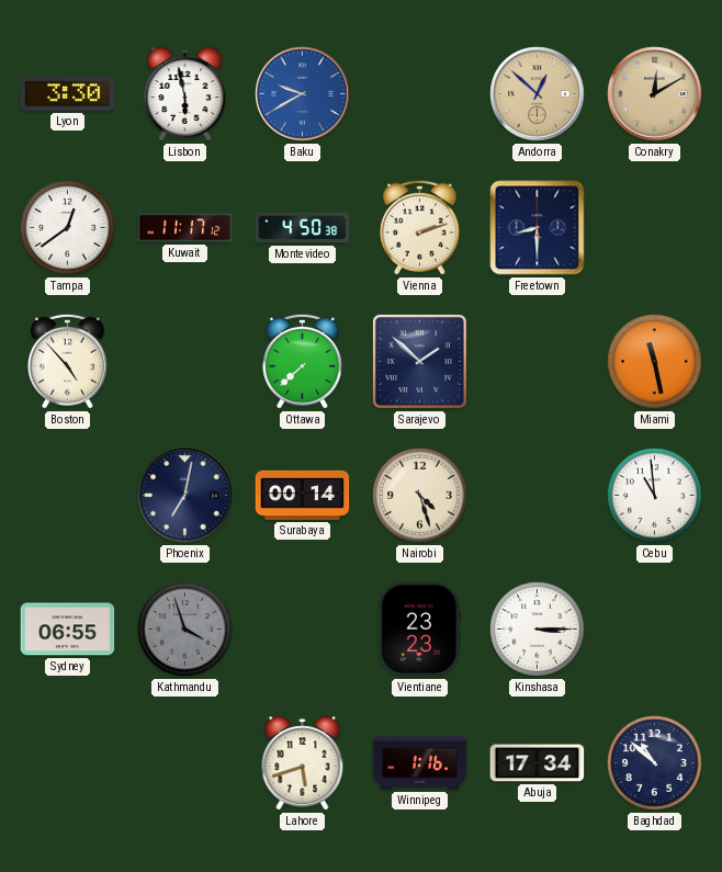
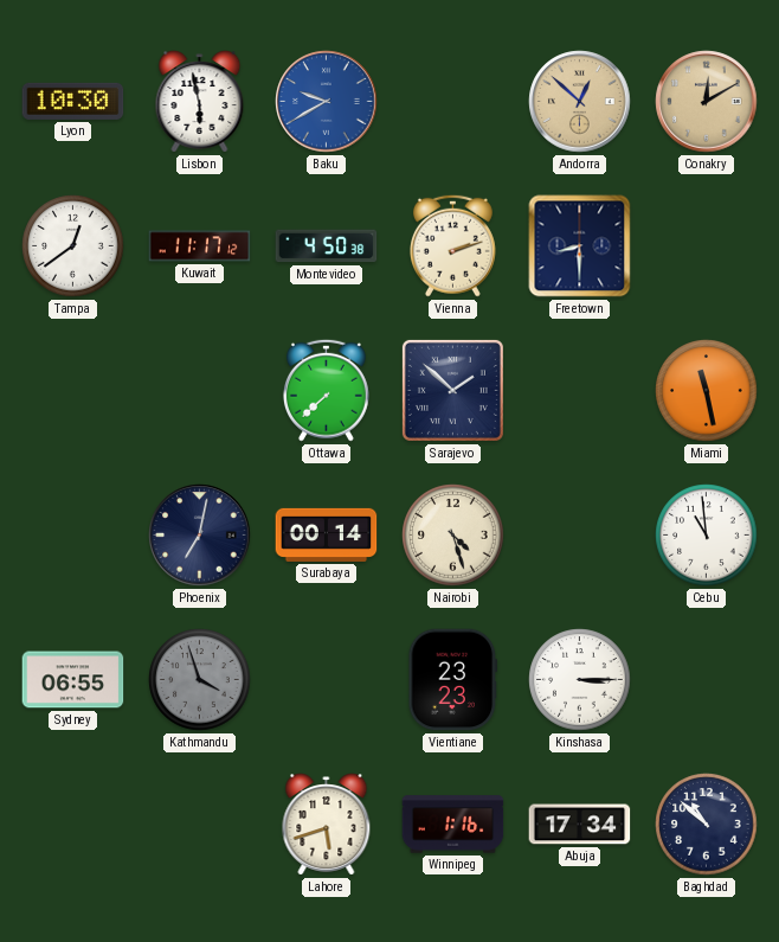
Lyon: 3:30 -> 10:30
Boston: 4:53 -> none
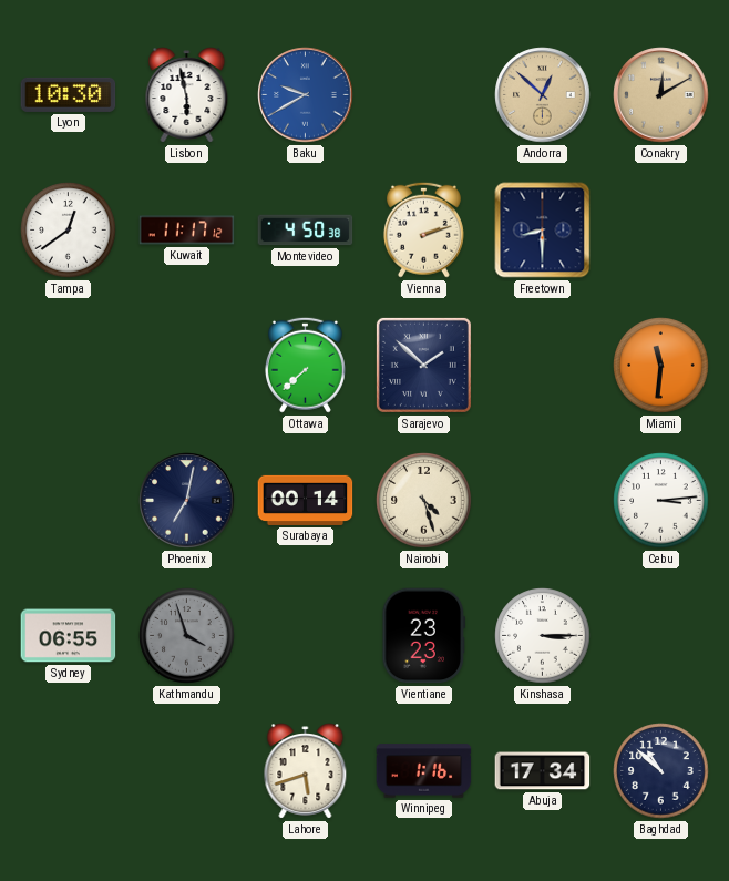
Miami: 11:28 -> 11:31
Cebu: 10:59 -> 3:14
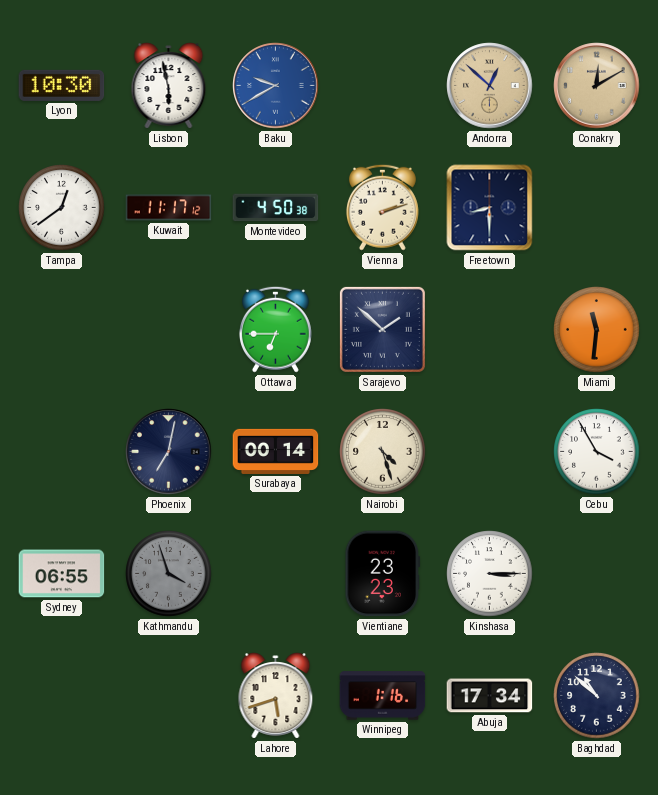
Ottawa: 7:38 -> 6:45
Cebu: 3:14 -> 3:55
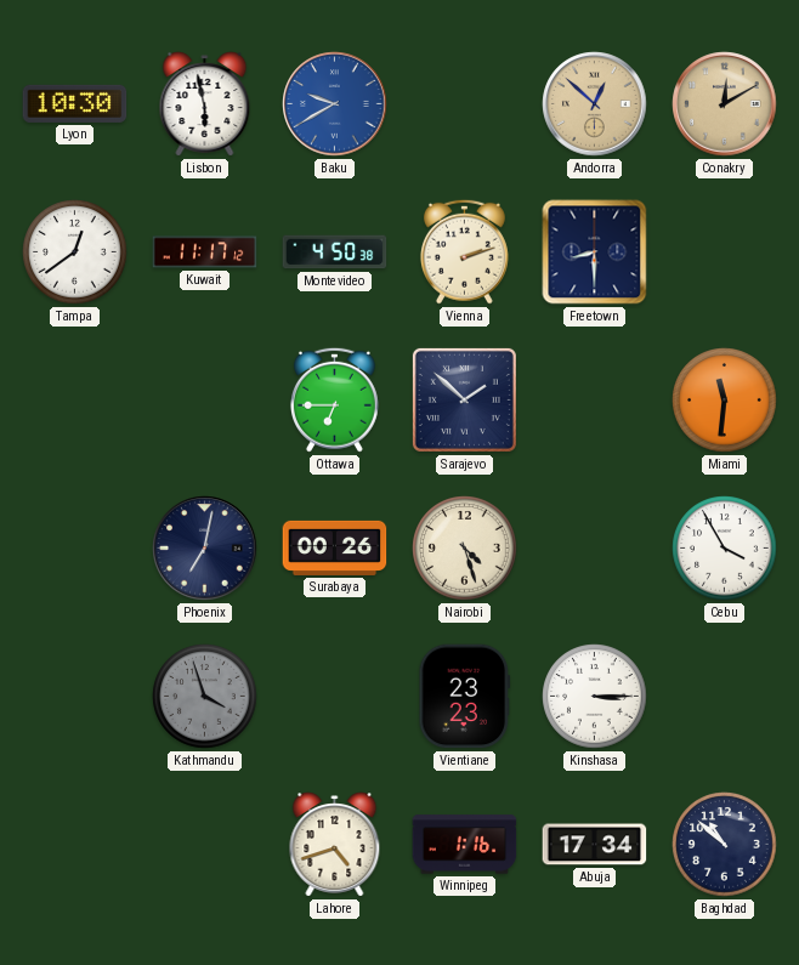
Surabaya: 00:14 -> 00:26
Sydney: 06:55 -> none
Lahore: 5:42 -> 4:42
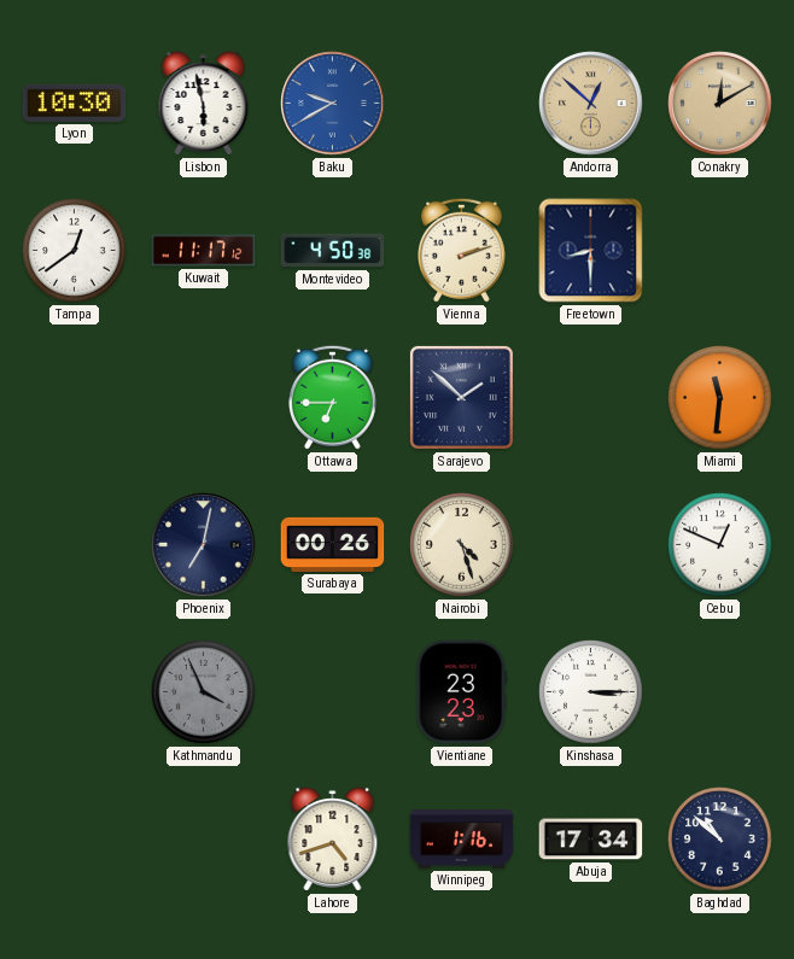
Cebu: 3:55 -> 12:49
Kathmandu: 3:57 -> 3:56
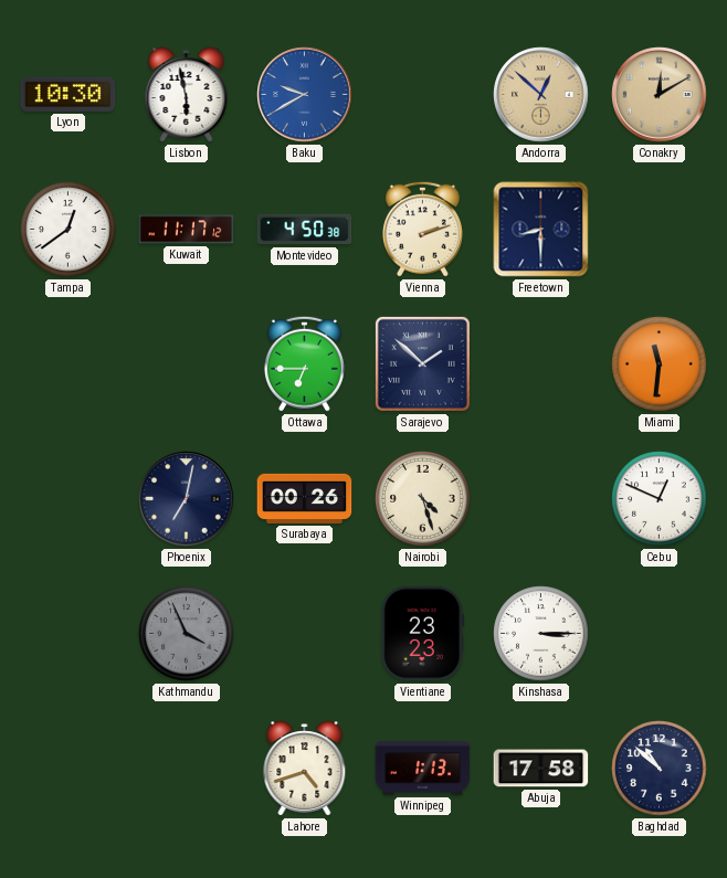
Winnipeg: 1:16 -> 1:13
Abuja: 17:34 -> 17:58
